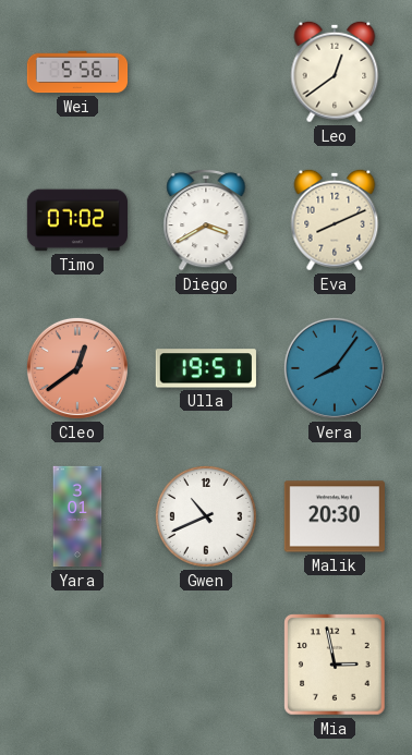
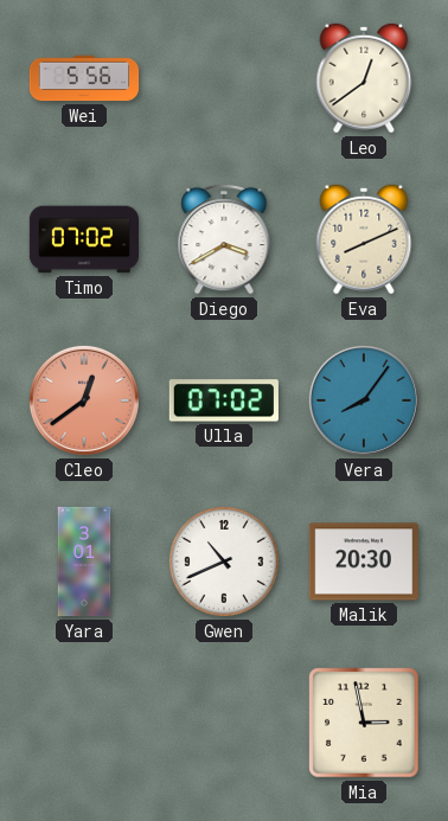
Ulla: 19:51 -> 07:02
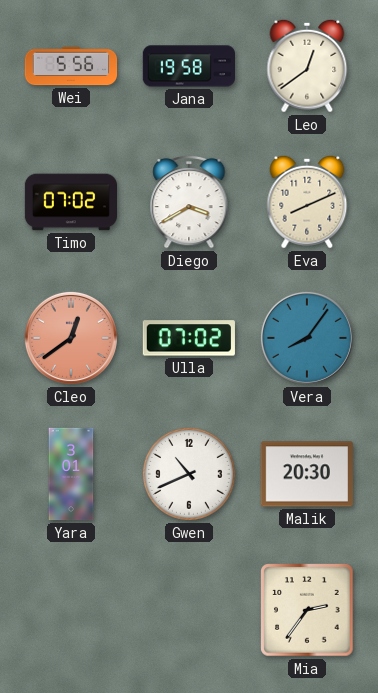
Jana: none -> 19:58
Mia: 2:58 -> 2:36
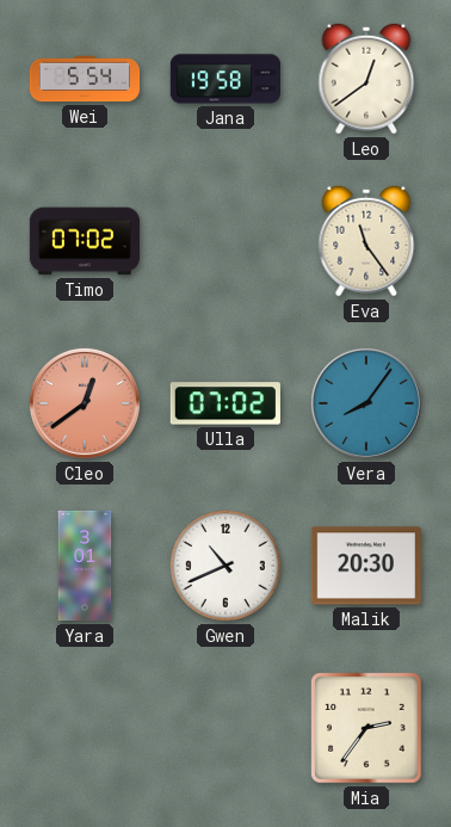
Wei: 5:56 -> 5:54
Diego: 3:40 -> none
Eva: 8:11 -> 11:24
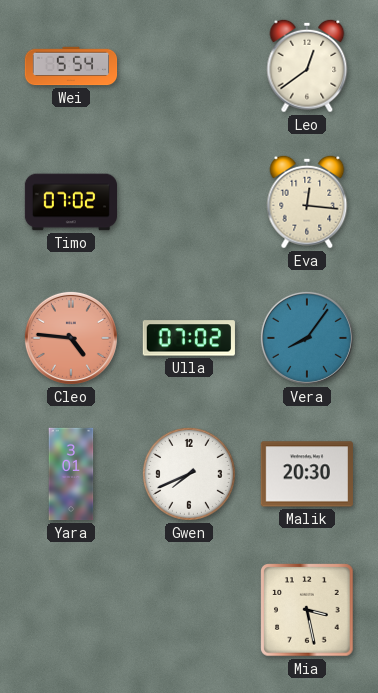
Jana: 19:58 -> none
Eva: 11:24 -> 12:16
Cleo: 12:39 -> 4:46
Gwen: 10:41 -> 7:41
Mia: 2:36 -> 3:28
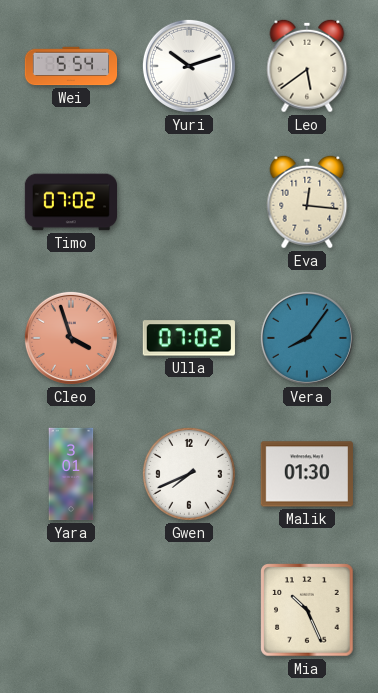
Yuri: none -> 10:12
Leo: 12:39 -> 5:39
Cleo: 4:46 -> 3:57
Malik: 20:30 -> 01:30
Mia: 3:28 -> 10:26
